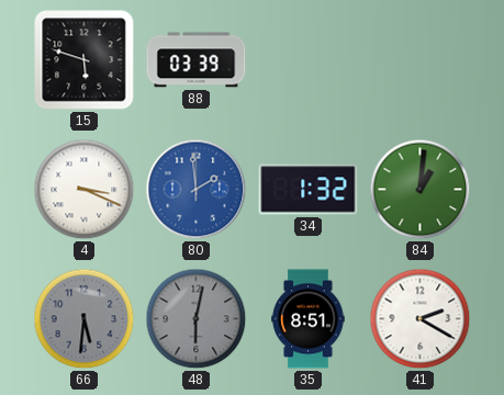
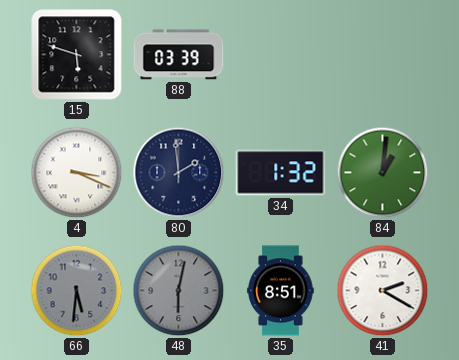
80 dial: blue -> navy
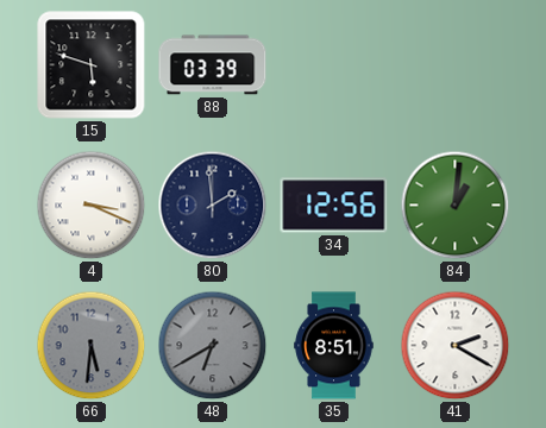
34: 1:32 -> 12:56
48: 6:02 -> 6:40
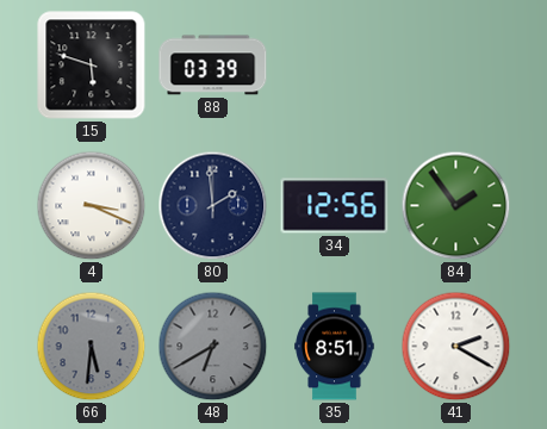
84: 1:01 -> 1:54
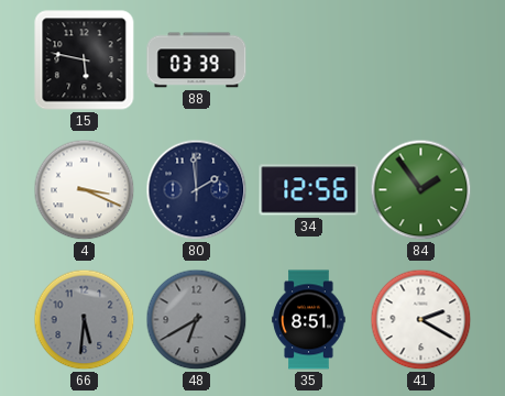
15: 5:48 -> 5:47
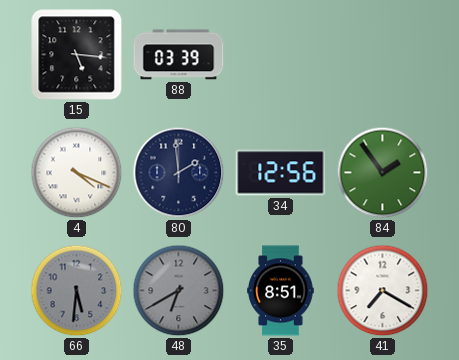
15: 5:47 -> 5:16
4: 3:19 -> 4:19
41: 2:20 -> 7:20
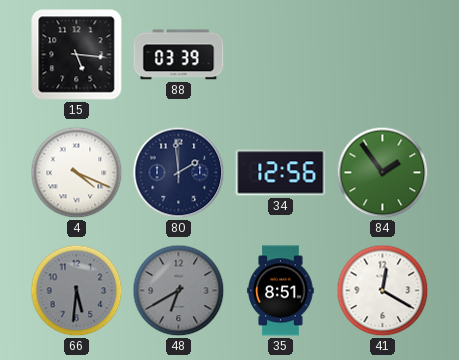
41: 7:20 -> 12:20
